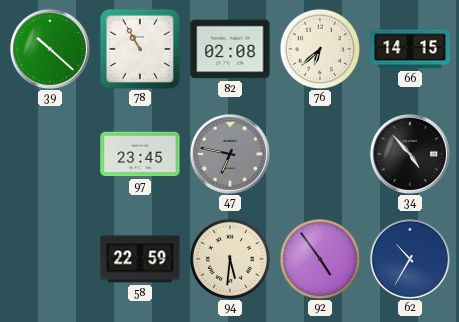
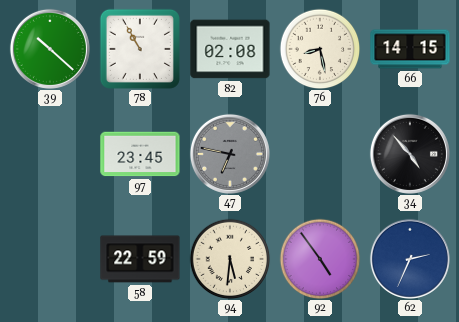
76: 6:38 -> 8:28
62: 10:35 -> 2:34
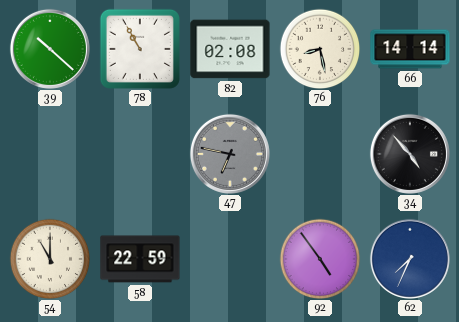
66: 14:15 -> 14:14
97: 23:45 -> none
54: none -> 11:00
94: 5:31 -> none
62: 2:34 -> 7:34
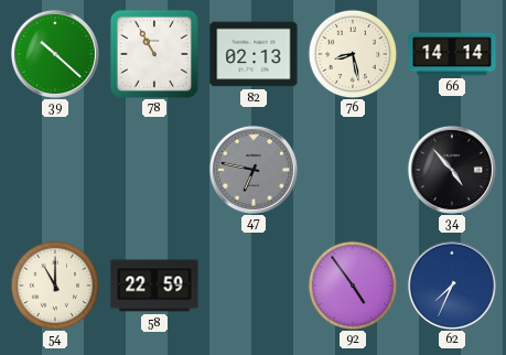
82: 02:08 -> 02:13
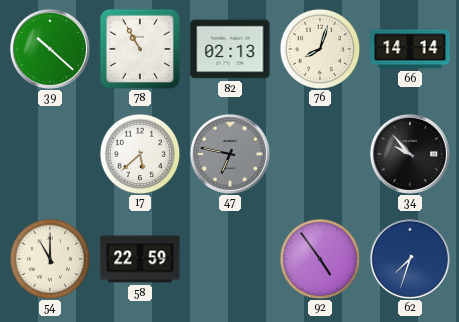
76: 8:28 -> 8:03
17: none -> 5:38
34: 4:53 -> 9:53
62: 7:34 -> 7:33
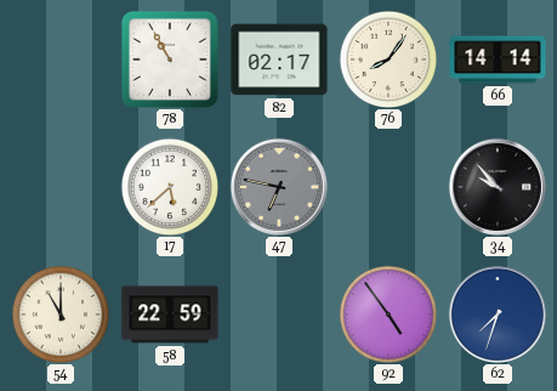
39: 10:22 -> none
82: 02:13 -> 02:17
76: 8:03 -> 8:06
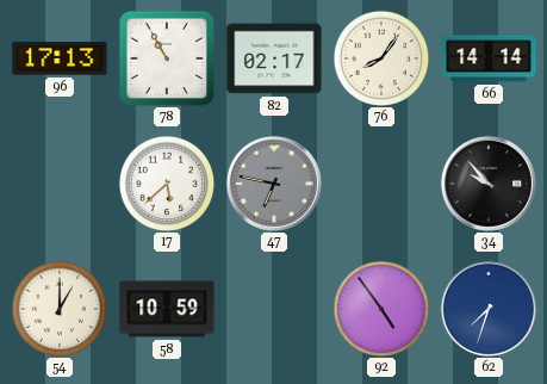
96: none -> 17:13
54: 11:00 -> 1:00
58: 22:59 -> 10:59
